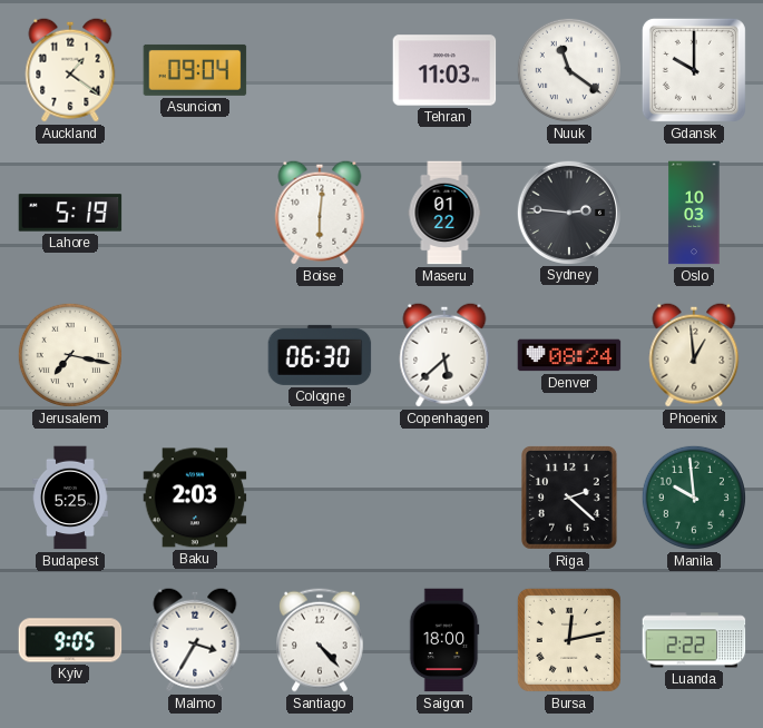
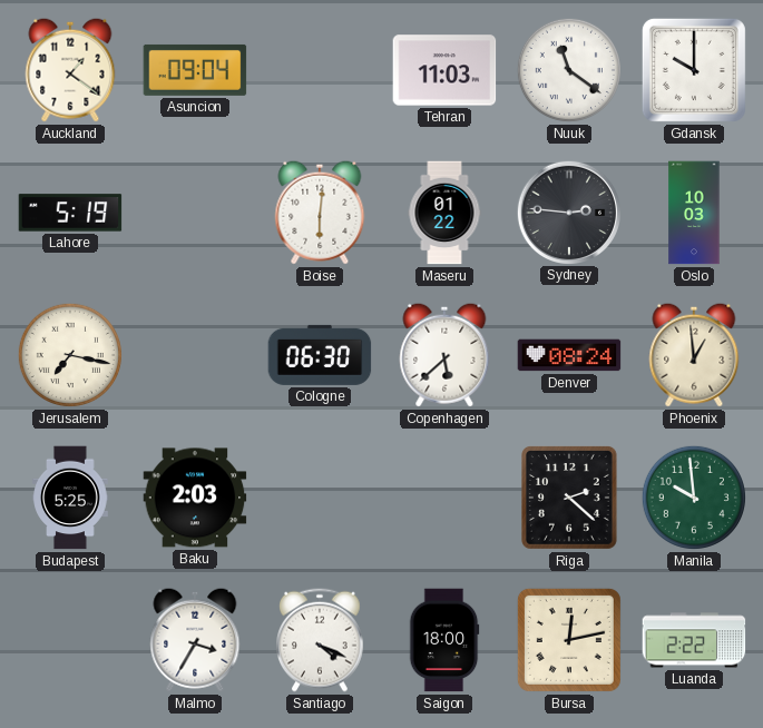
Kyiv: 9:05 -> none
Santiago: 4:23 -> 4:19
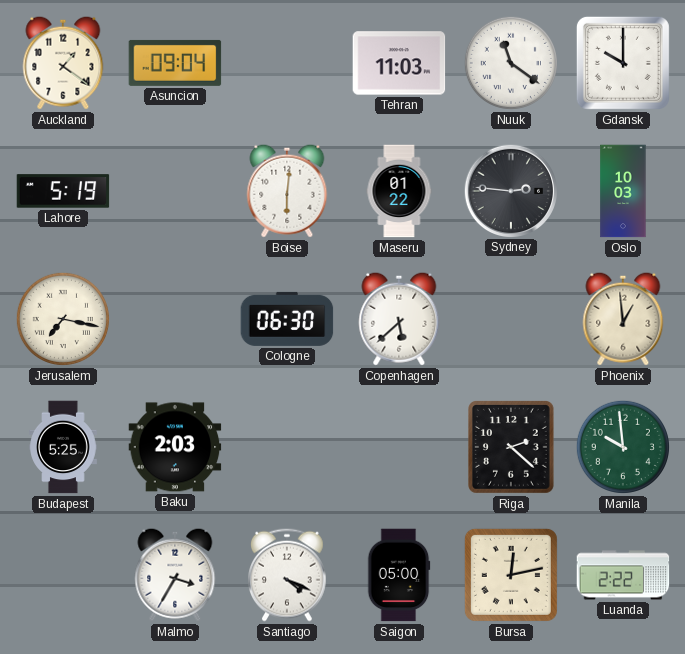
Denver: 08:24 -> none
Saigon: 18:00 -> 05:00
